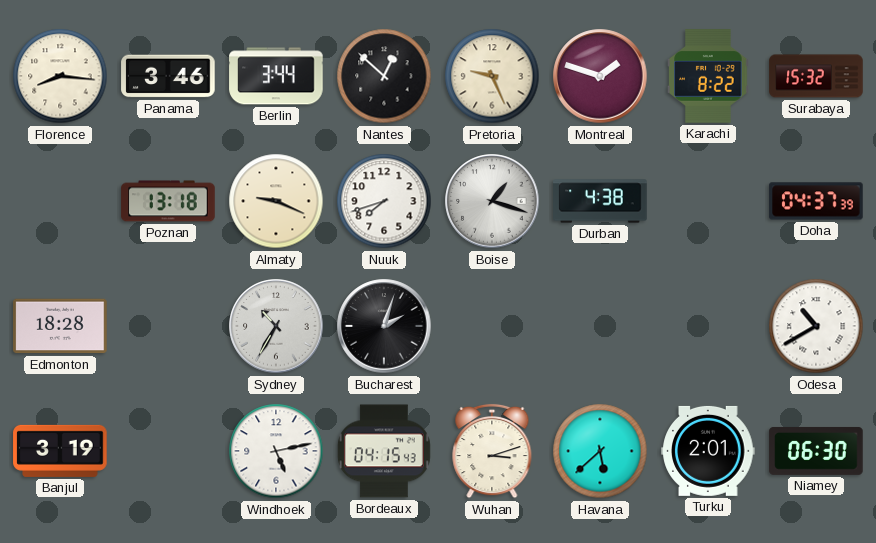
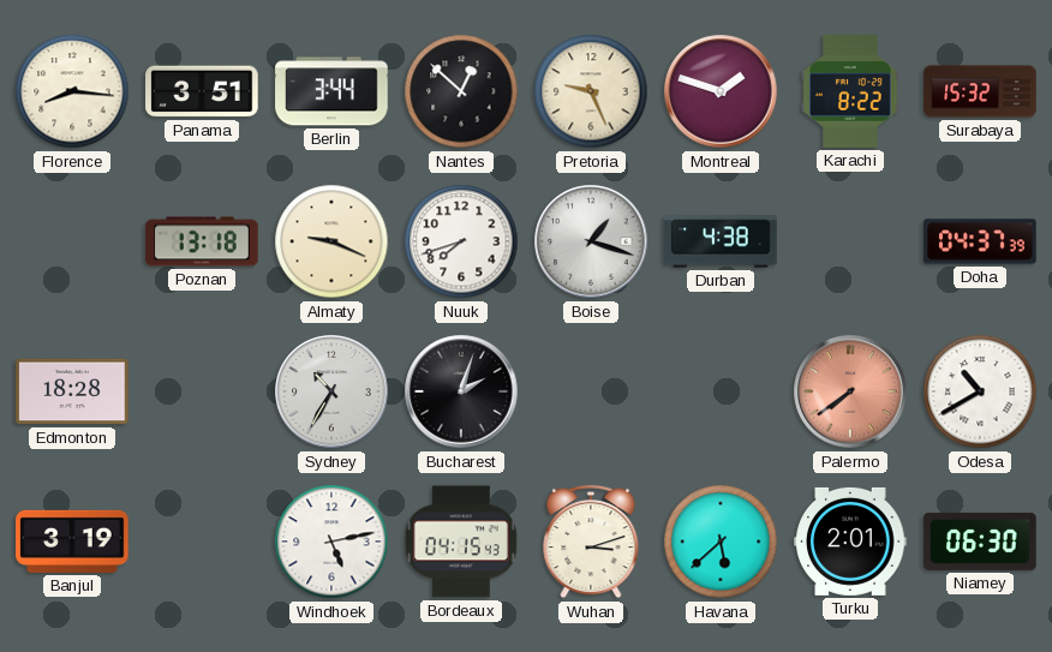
Panama: 3:46 -> 3:51
Palermo: none -> 7:39
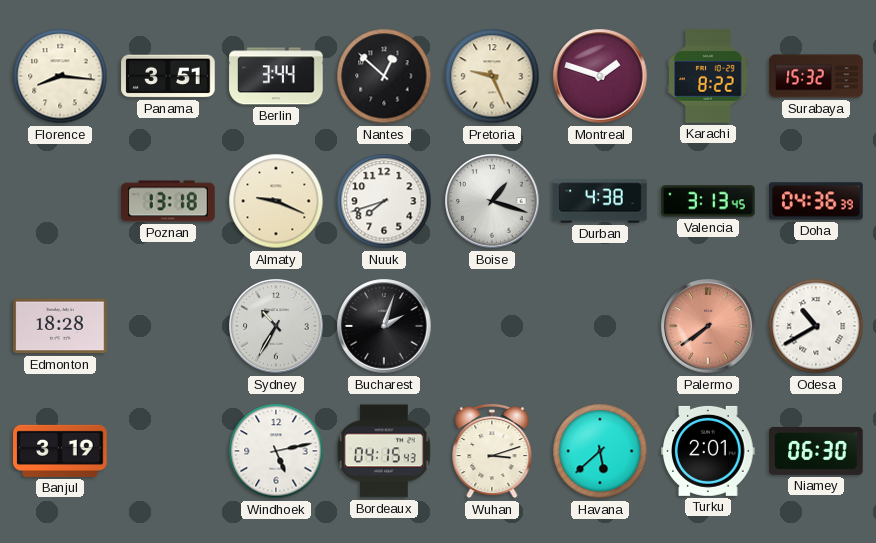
Valencia: none -> 3:13
Doha: 04:37 -> 04:36
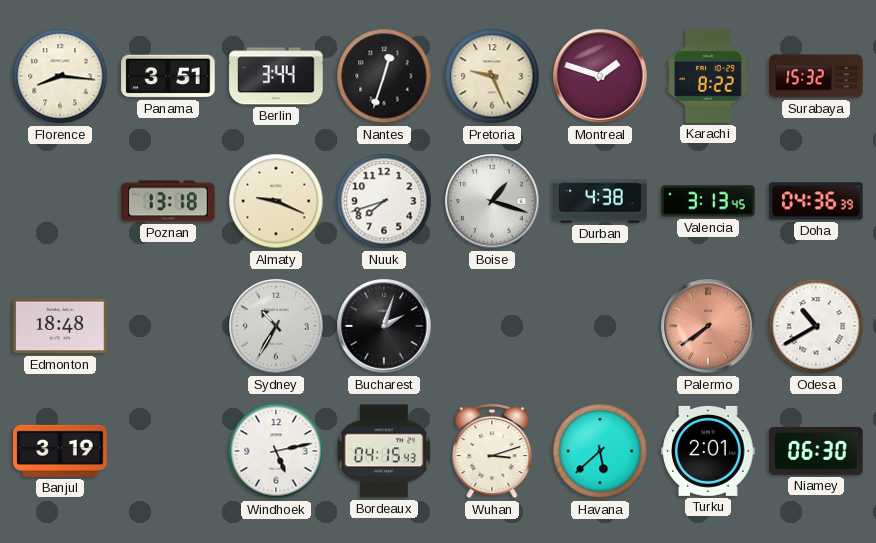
Nantes: 12:52 -> 12:33
Edmonton: 18:28 -> 18:48
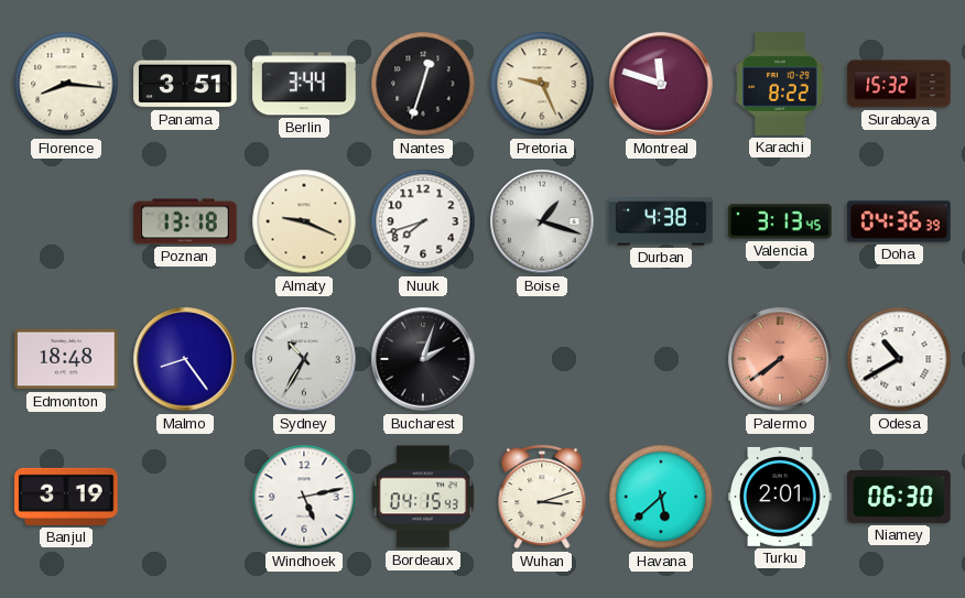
Montreal: 1:48 -> 11:48
Malmo: none -> 8:24
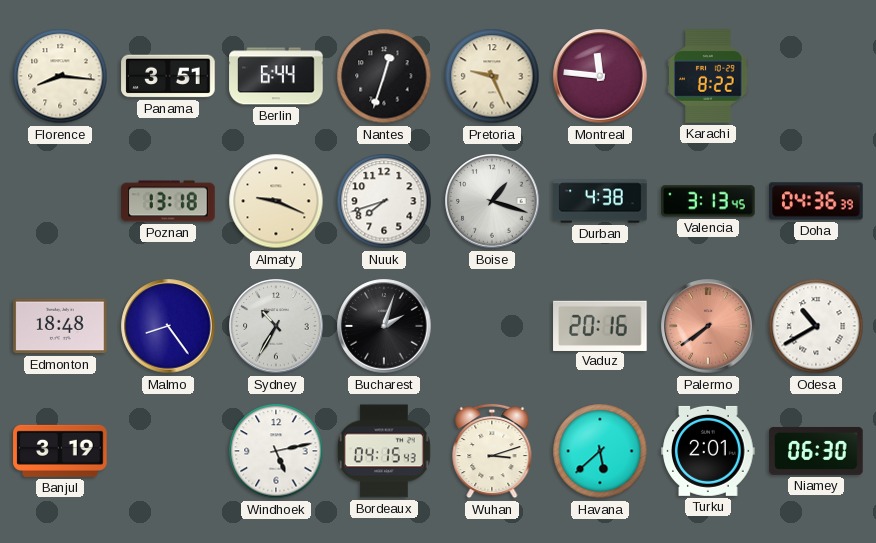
Berlin: 3:44 -> 6:44
Montreal: 11:48 -> 11:46
Surabaya: 15:32 -> none
Vaduz: none -> 20:16
